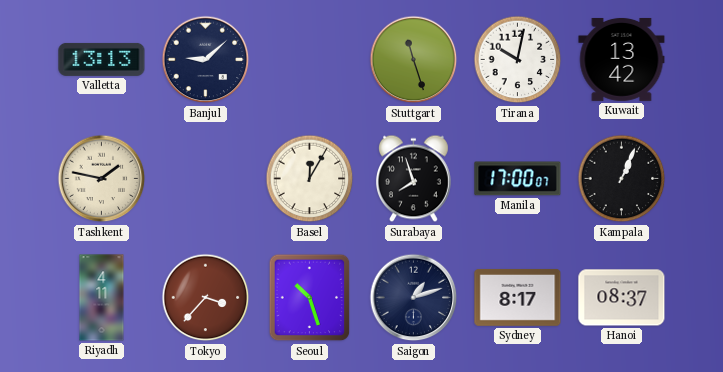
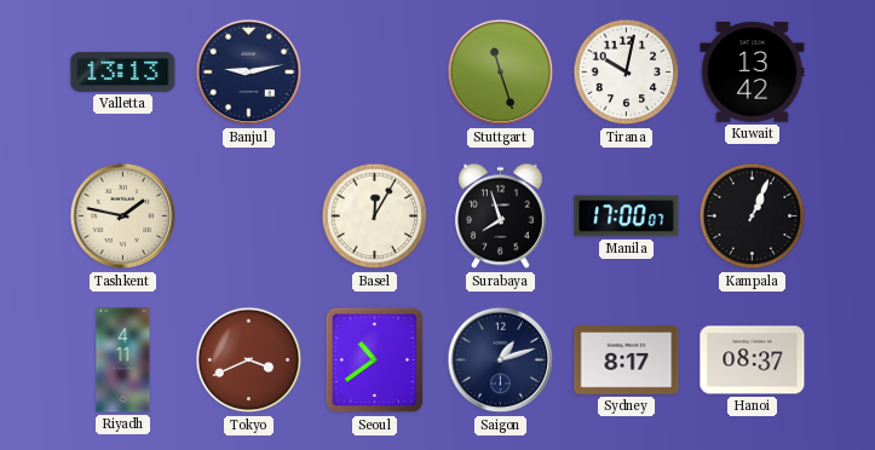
Banjul: 9:08 -> 9:13
Tokyo: 3:37 -> 3:41
Seoul: 10:27 -> 10:39
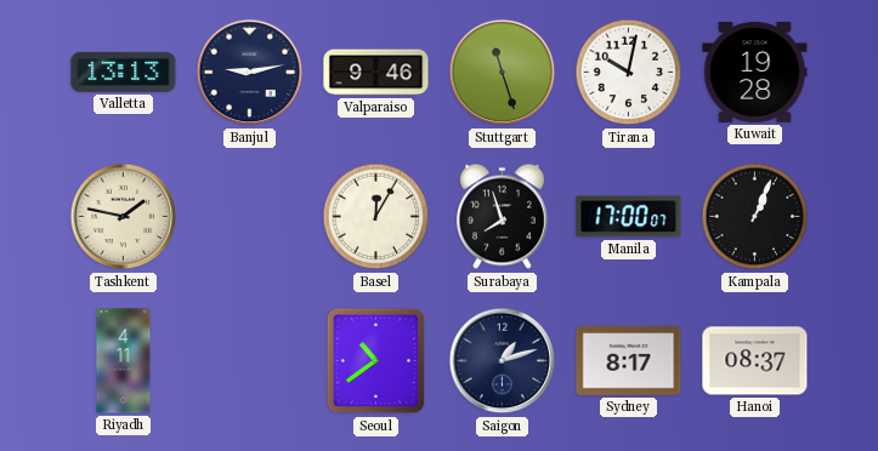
Valparaiso: none -> 9:46
Kuwait: 13:42 -> 19:28
Tokyo: 3:41 -> none
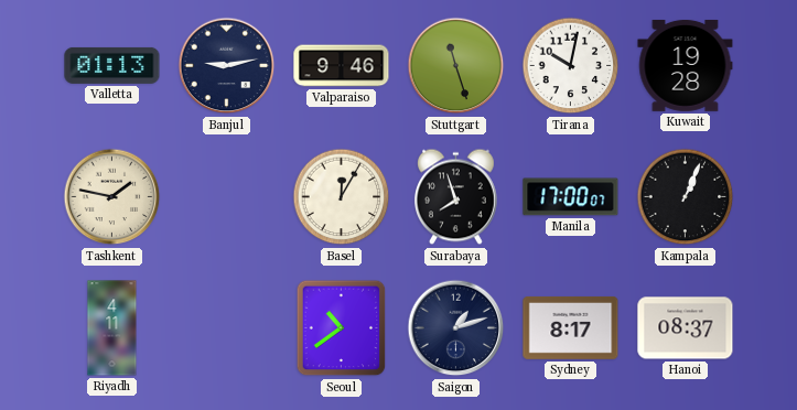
Valletta: 13:13 -> 01:13
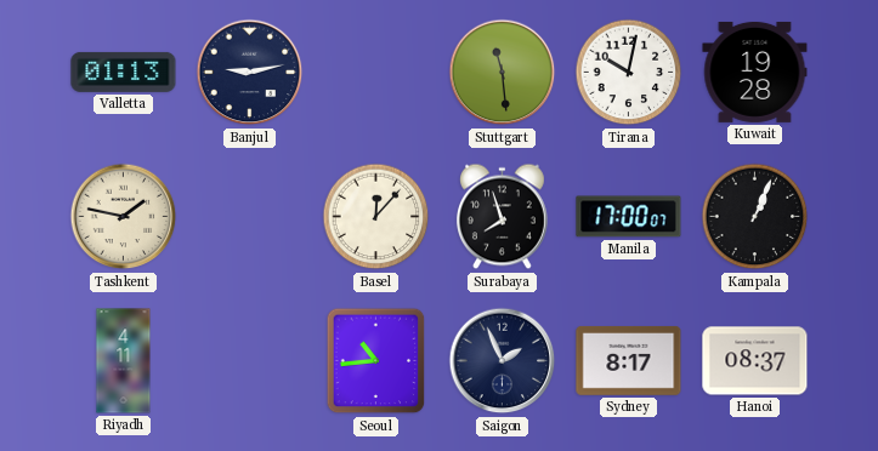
Valparaiso: 9:46 -> none
Stuttgart: 11:27 -> 11:29
Basel: 12:05 -> 12:07
Seoul: 10:39 -> 10:44
Saigon: 1:12 -> 1:56
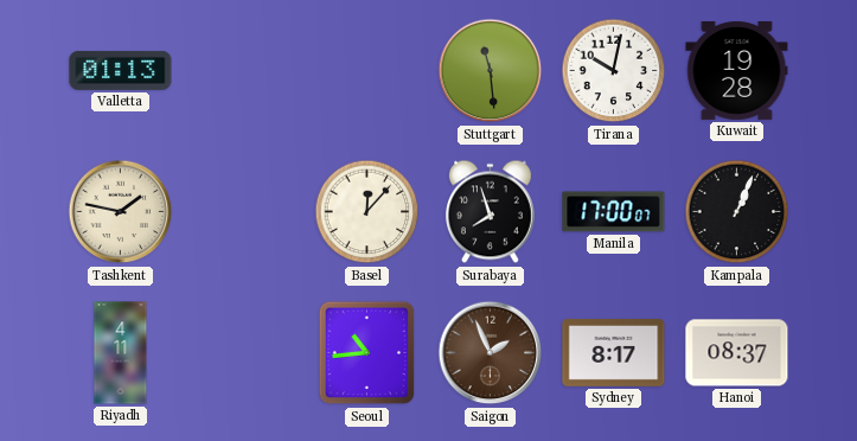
Banjul: 9:13 -> none
Saigon dial: navy -> brown
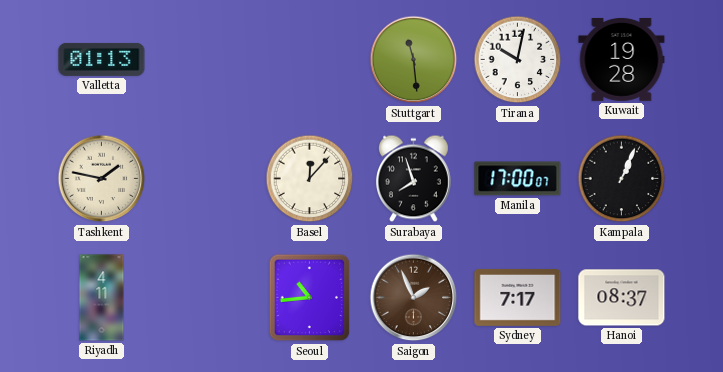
Sydney: 8:17 -> 7:17
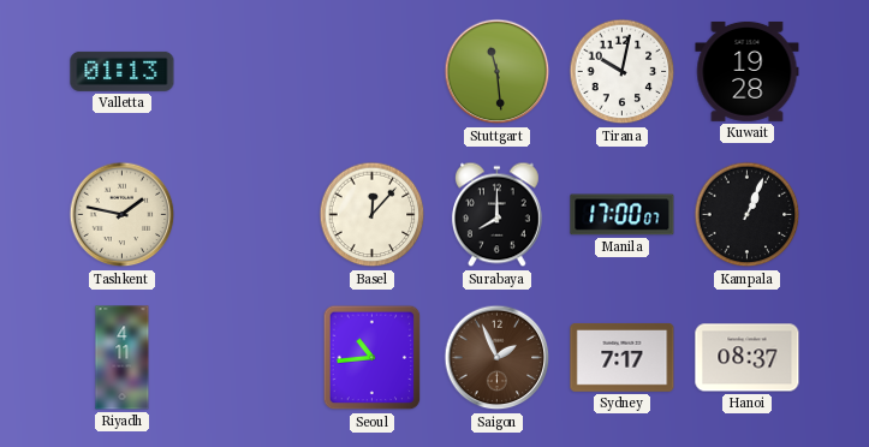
Surabaya: 7:57 -> 8:00
